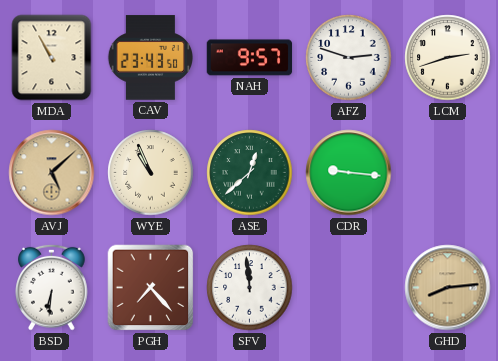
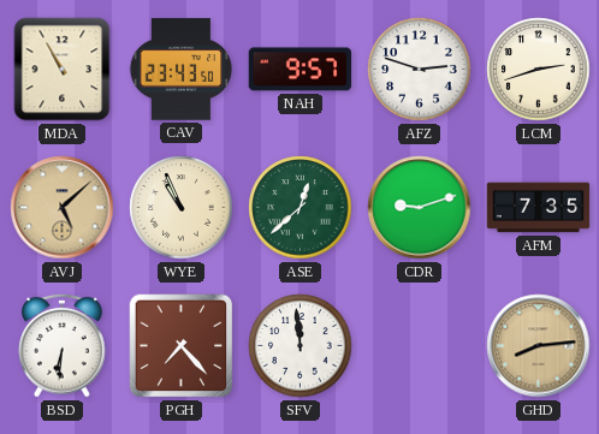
CDR: 9:16 -> 9:12
AFM: none -> 7:35
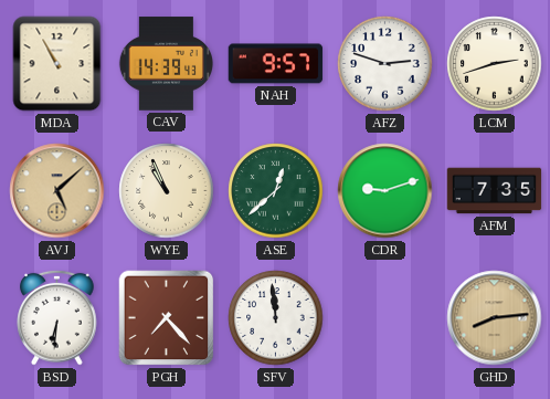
CAV: 23:43 -> 14:39
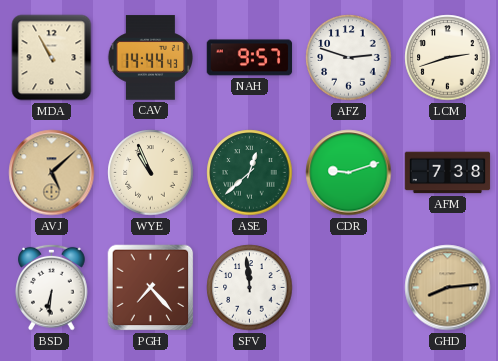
CAV: 14:39 -> 14:44
AFM: 7:35 -> 7:38
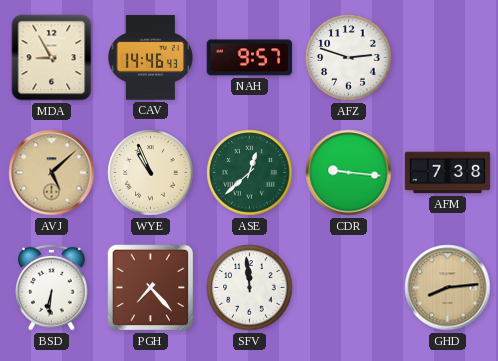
MDA: 10:55 -> 8:55
CAV: 14:44 -> 14:46
LCM: 2:42 -> none
CDR: 9:12 -> 9:16
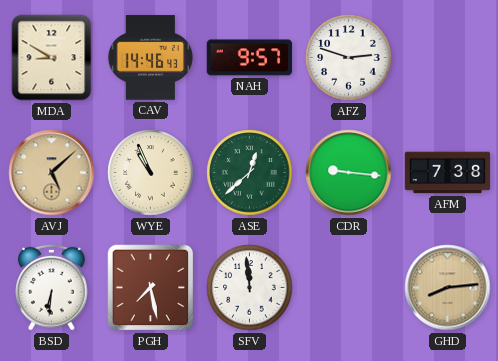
MDA: 8:55 -> 8:50
PGH: 7:23 -> 7:28
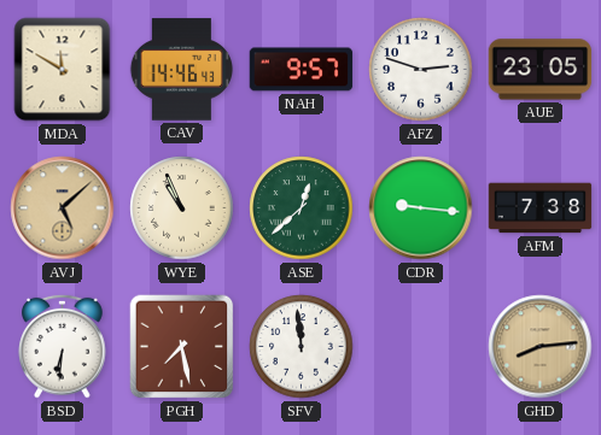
MDA: 8:50 -> 11:50
AUE: none -> 23:05
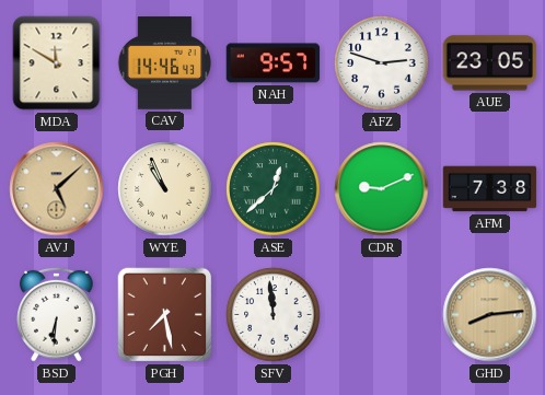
CDR: 9:16 -> 9:11
